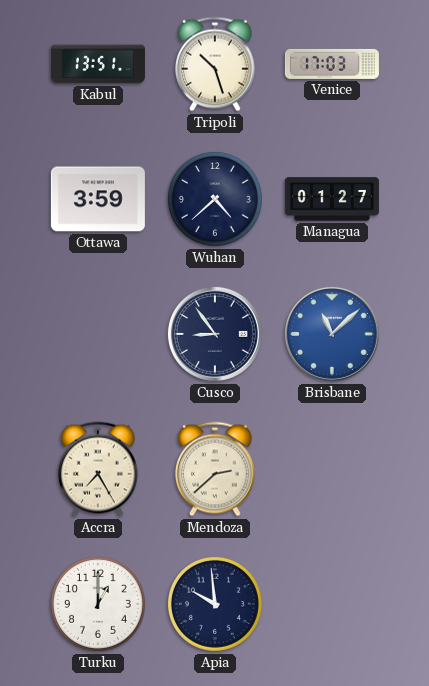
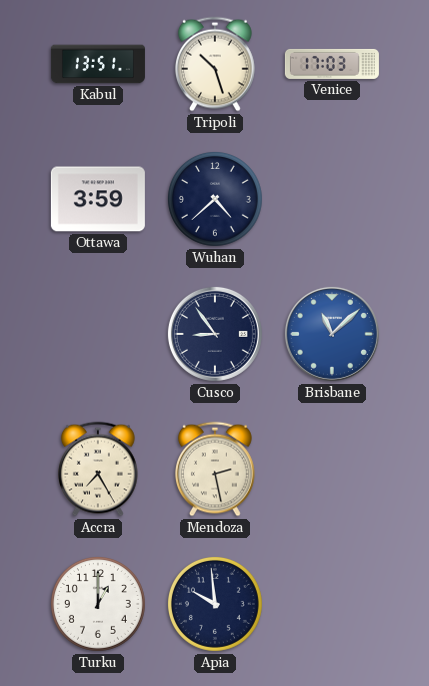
Managua: 01:27 -> none
Mendoza: 2:38 -> 2:28
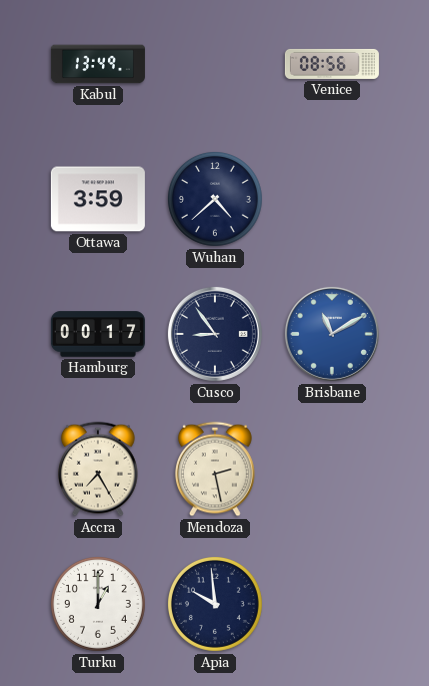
Kabul: 13:51 -> 13:49
Tripoli: 10:27 -> none
Venice: 17:03 -> 08:56
Hamburg: none -> 00:17
Brisbane: 11:08 -> 11:10
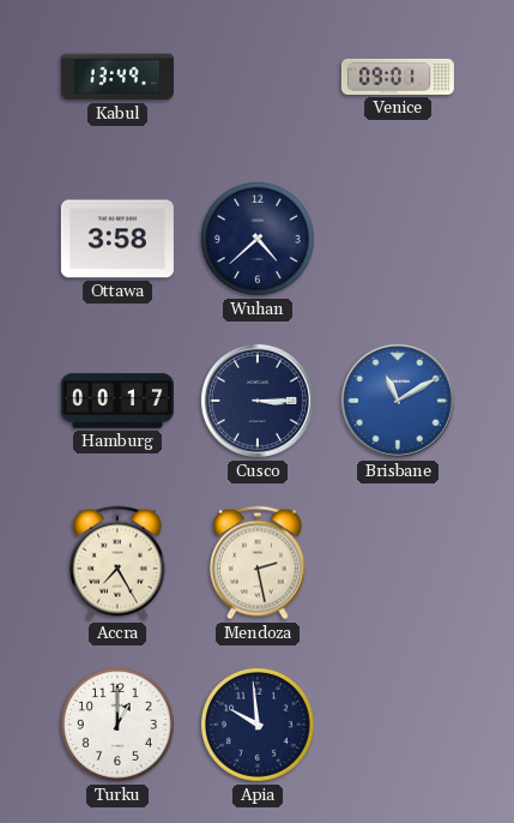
Venice: 08:56 -> 09:01
Ottawa: 3:59 -> 3:58
Cusco: 8:54 -> 3:15
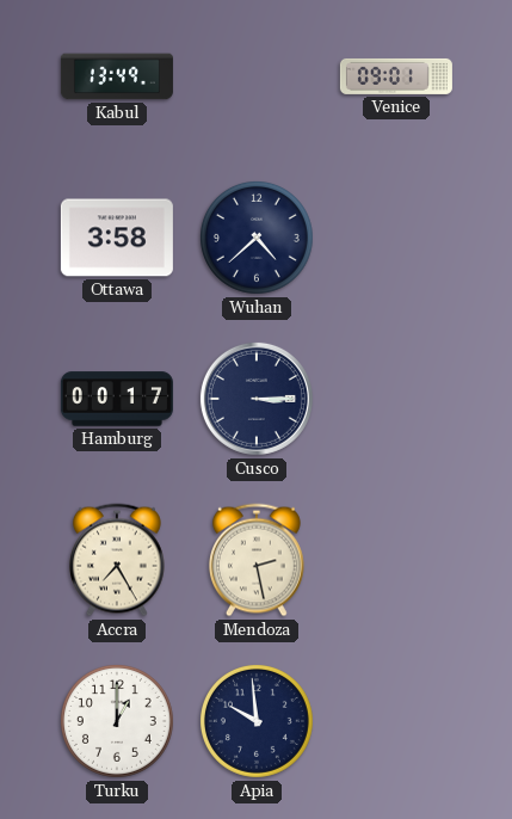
Brisbane: 11:10 -> none
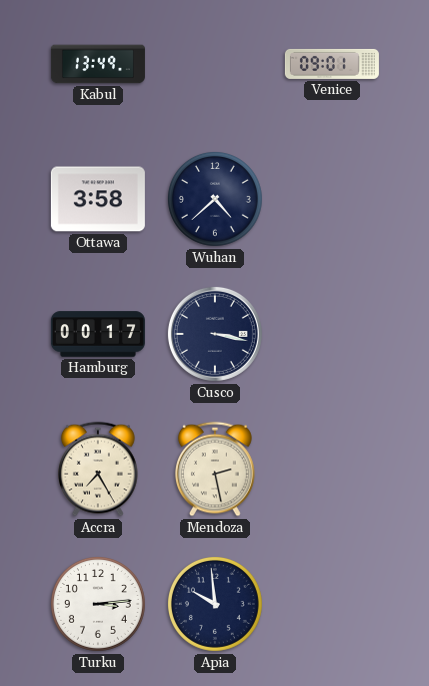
Cusco: 3:15 -> 3:17
Turku: 1:00 -> 3:14
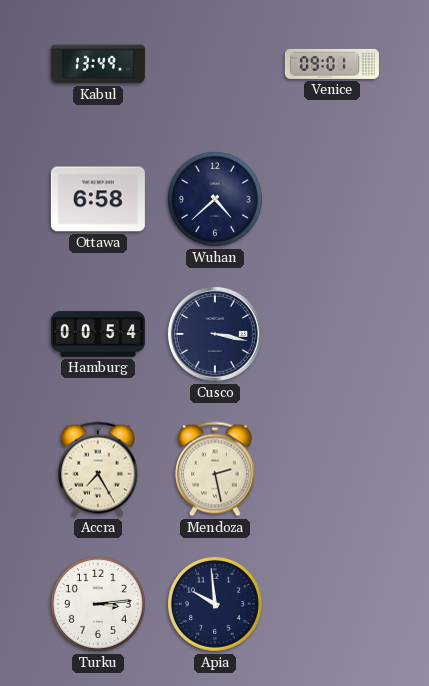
Ottawa: 3:58 -> 6:58
Hamburg: 00:17 -> 00:54
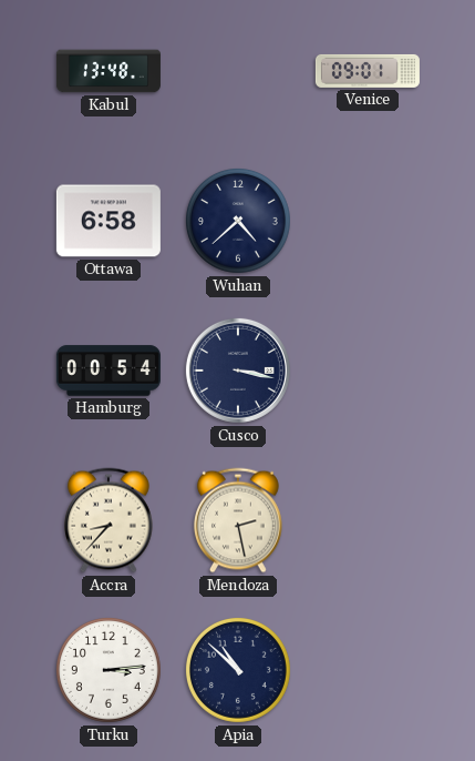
Kabul: 13:49 -> 13:48
Accra: 7:25 -> 8:37
Apia: 9:59 -> 10:52
